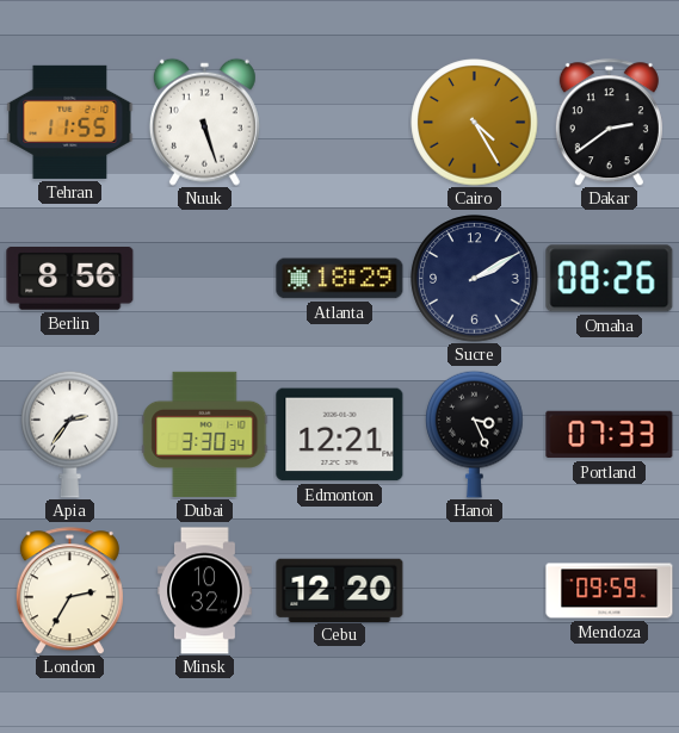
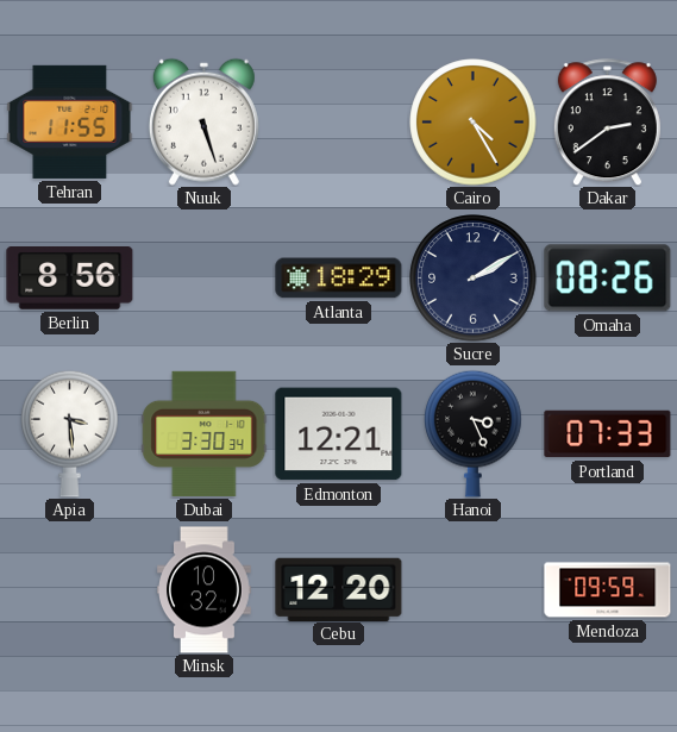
Apia: 2:36 -> 3:29
London: 2:35 -> none
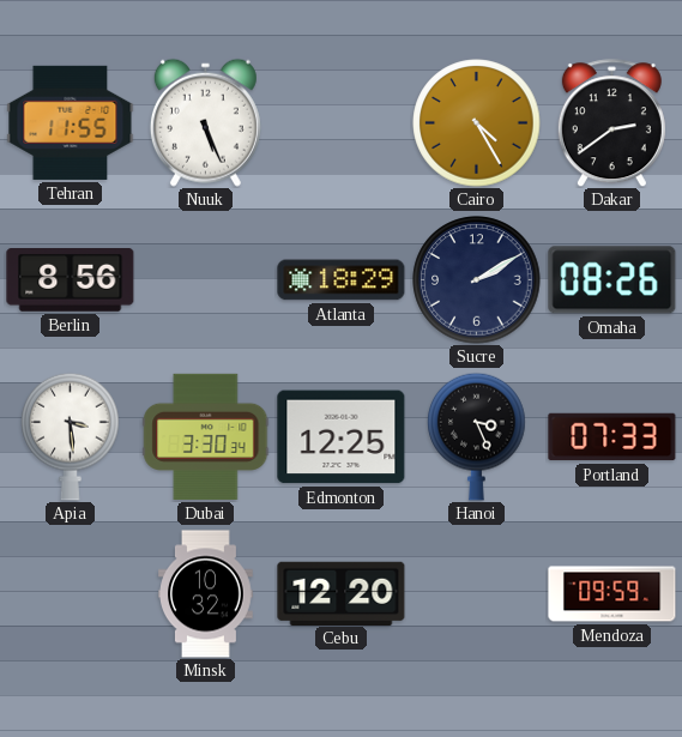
Nuuk: 5:27 -> 5:26
Edmonton: 12:21 -> 12:25
